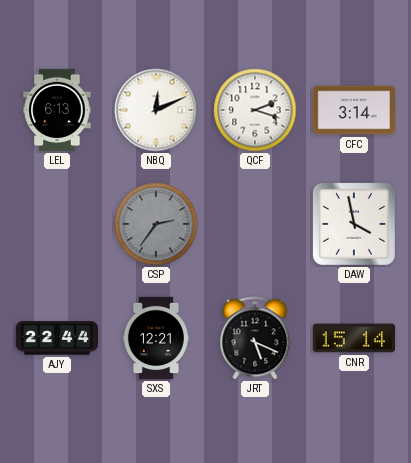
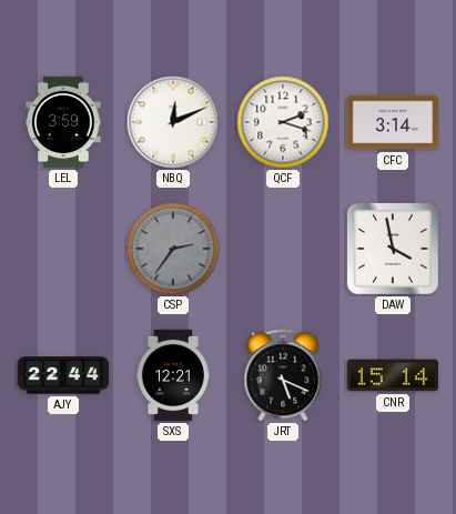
LEL: 6:13 -> 3:59
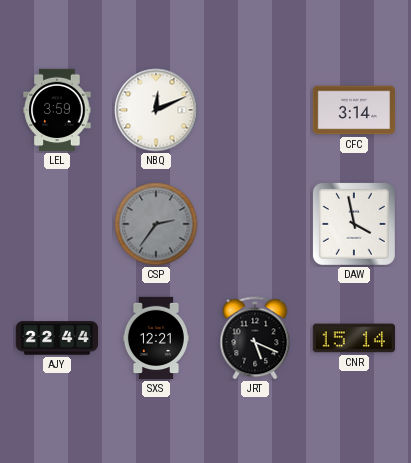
QCF: 2:18 -> none
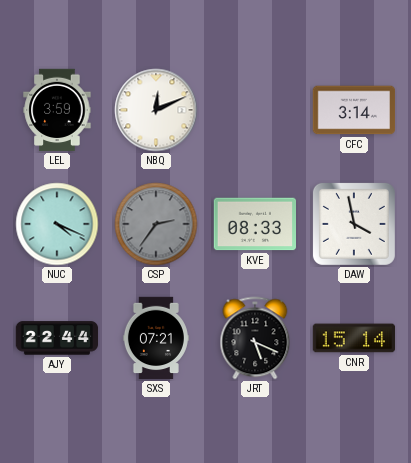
NUC: none -> 4:19
KVE: none -> 08:33
SXS: 12:21 -> 07:21
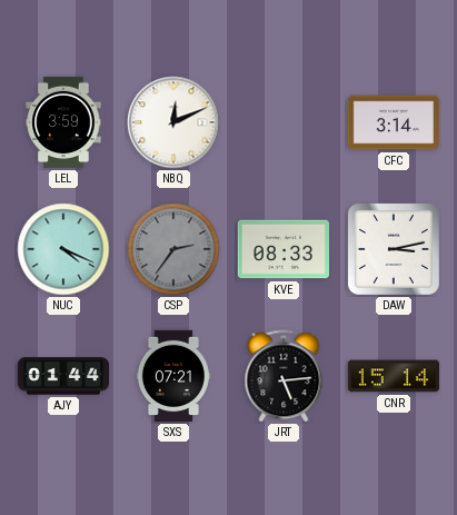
DAW: 3:58 -> 3:13
AJY: 22:44 -> 01:44
JRT: 5:19 -> 5:14
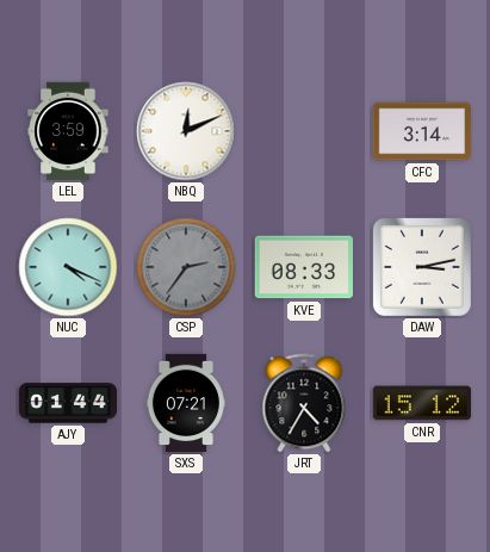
JRT: 5:14 -> 4:35
CNR: 15:14 -> 15:12
